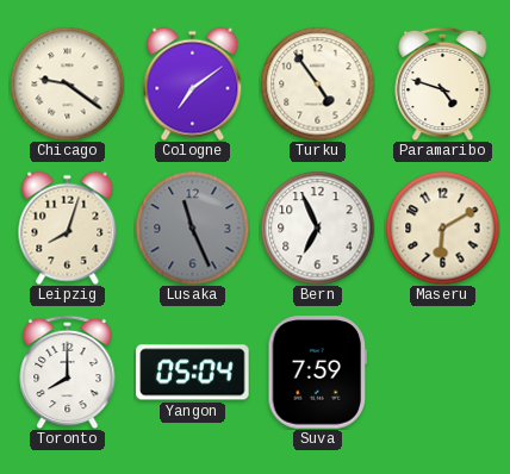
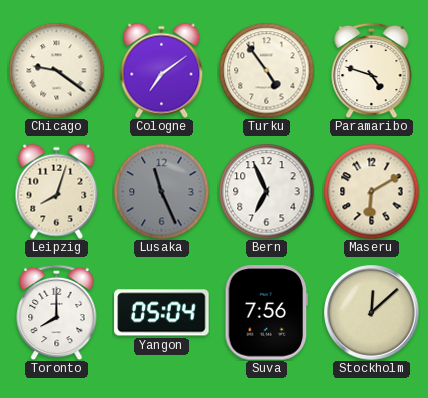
Suva: 7:59 -> 7:56
Stockholm: none -> 12:08
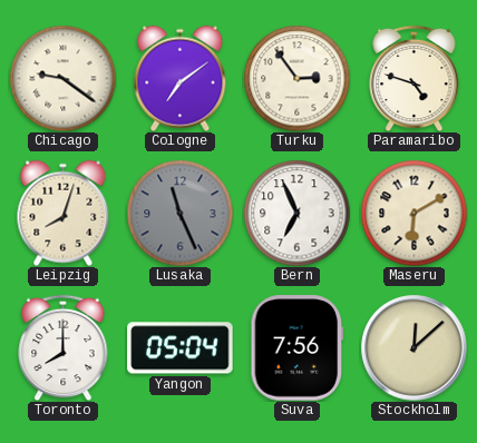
Turku: 4:54 -> 2:54
